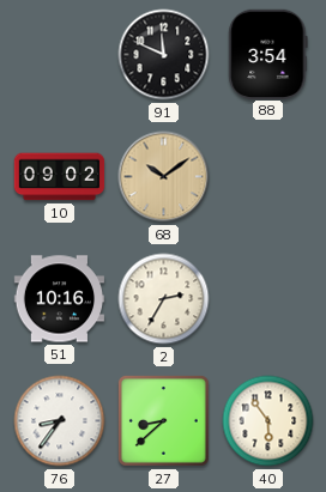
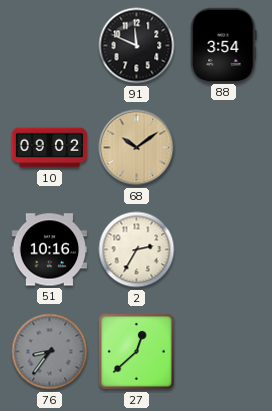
76 dial: white -> grey
27: 8:38 -> 12:38
40: 5:54 -> none
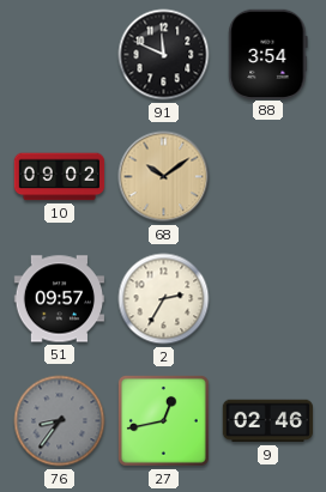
51: 10:16 -> 09:57
27: 12:38 -> 12:43
9: none -> 02:46
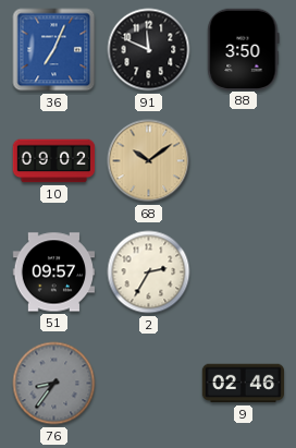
36: none -> 7:04
88: 3:54 -> 3:50
27: 12:43 -> none
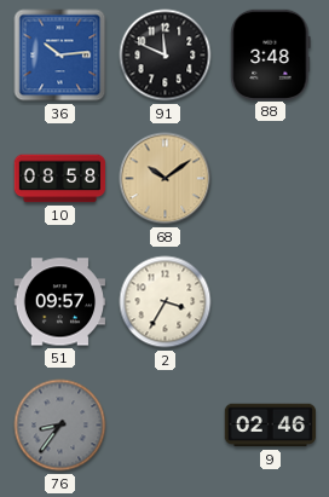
36: 7:04 -> 10:14
88: 3:50 -> 3:48
10: 09:02 -> 08:58
2: 2:35 -> 3:35
